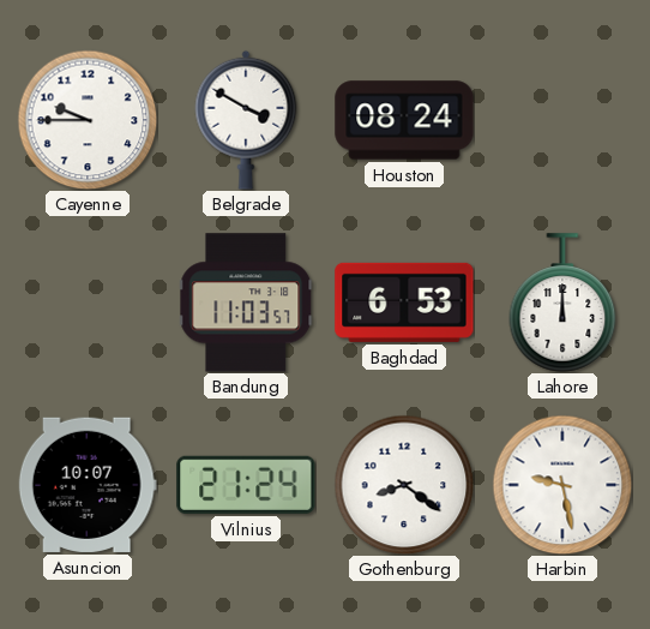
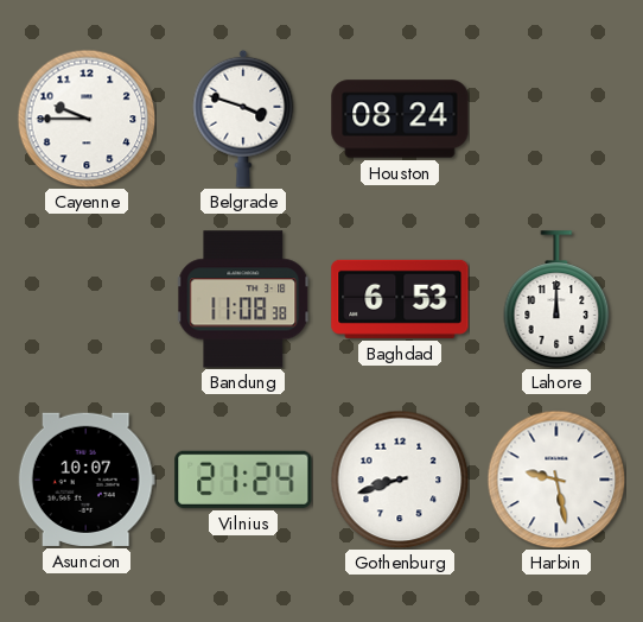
Belgrade: 3:50 -> 3:48
Bandung: 11:03 -> 11:08
Gothenburg: 8:21 -> 8:42
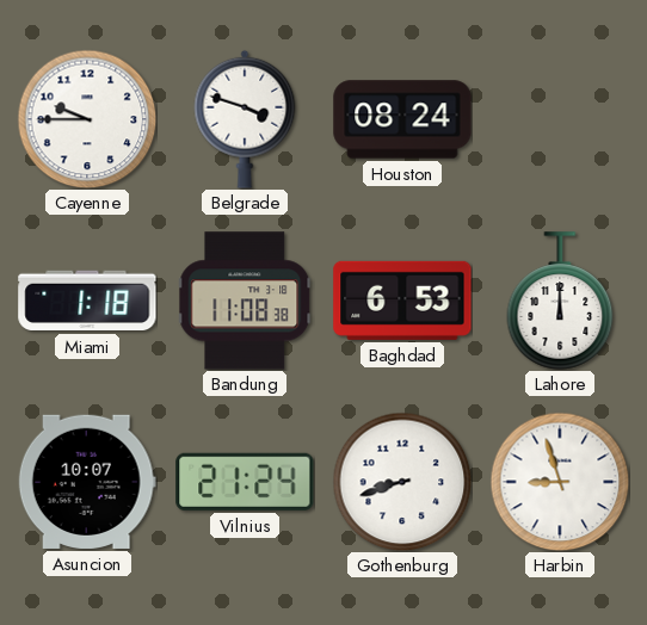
Miami: none -> 1:18
Harbin: 9:28 -> 8:57
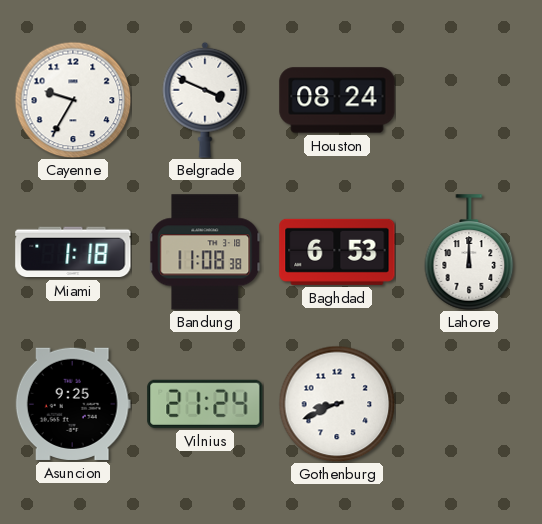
Cayenne: 9:45 -> 9:35
Belgrade: 3:48 -> 3:49
Asuncion: 10:07 -> 9:25
Gothenburg: 8:42 -> 8:41
Harbin: 8:57 -> none
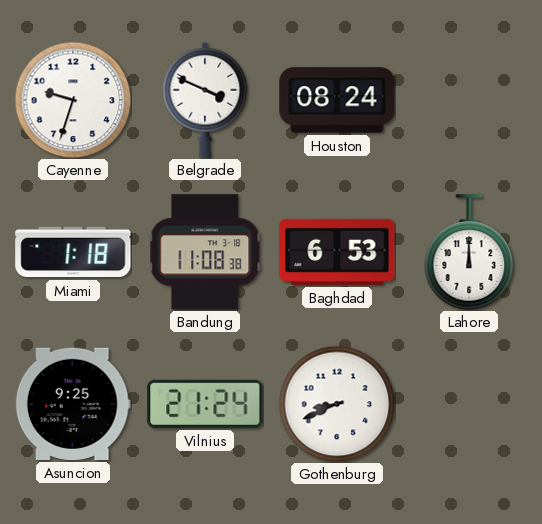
Cayenne: 9:35 -> 9:33
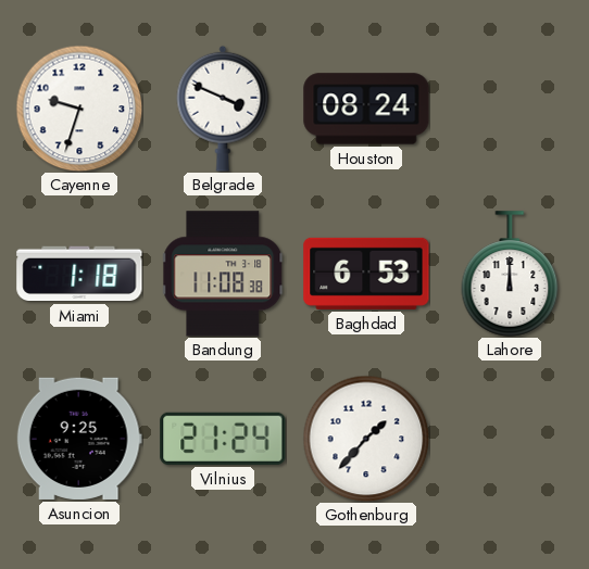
Gothenburg: 8:41 -> 1:37
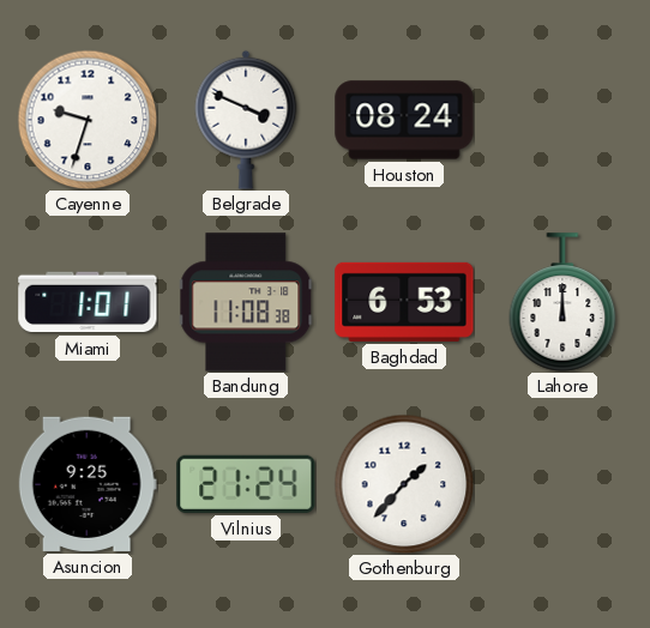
Miami: 1:18 -> 1:01
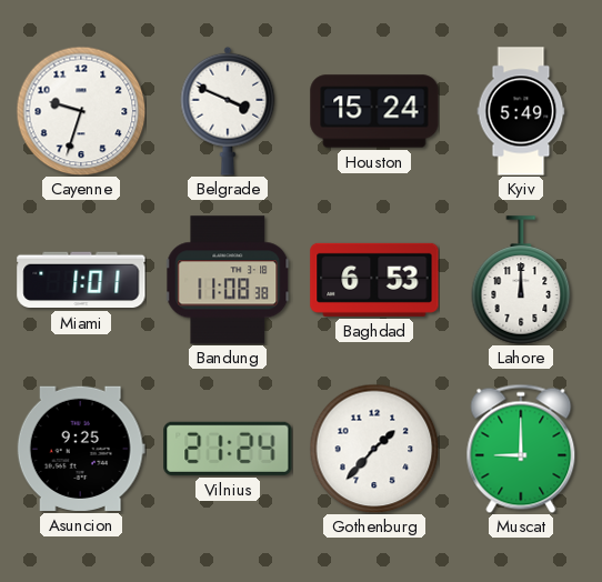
Houston: 08:24 -> 15:24
Kyiv: none -> 5:49
Muscat: none -> 9:00
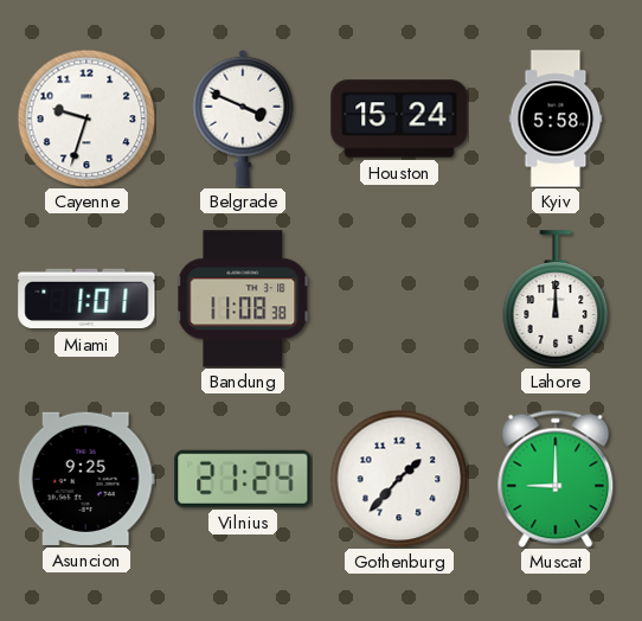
Kyiv: 5:49 -> 5:58
Baghdad: 6:53 -> none
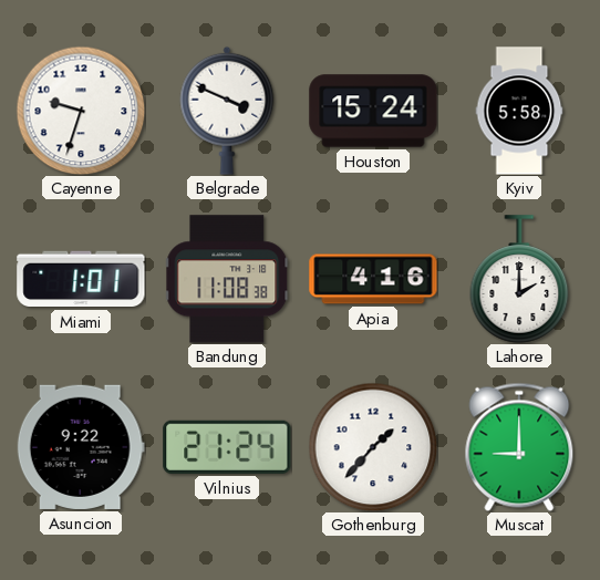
Apia: none -> 4:16
Lahore: 12:00 -> 2:00
Asuncion: 9:25 -> 9:22
